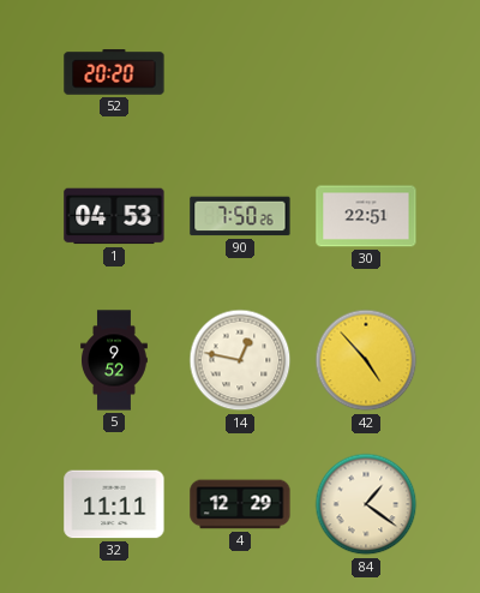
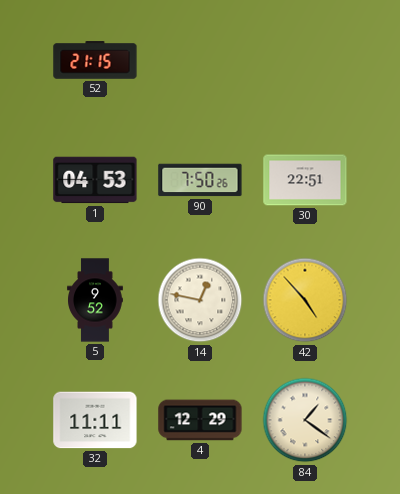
52: 20:20 -> 21:15
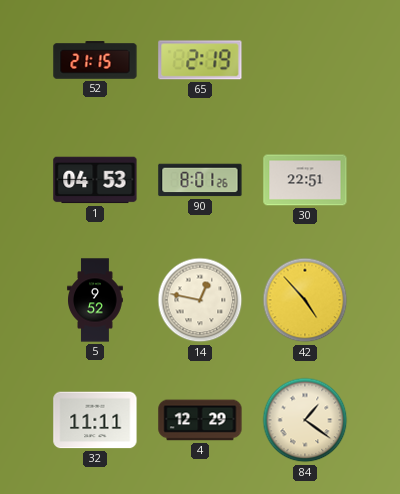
65: none -> 2:19
90: 7:50 -> 8:01
